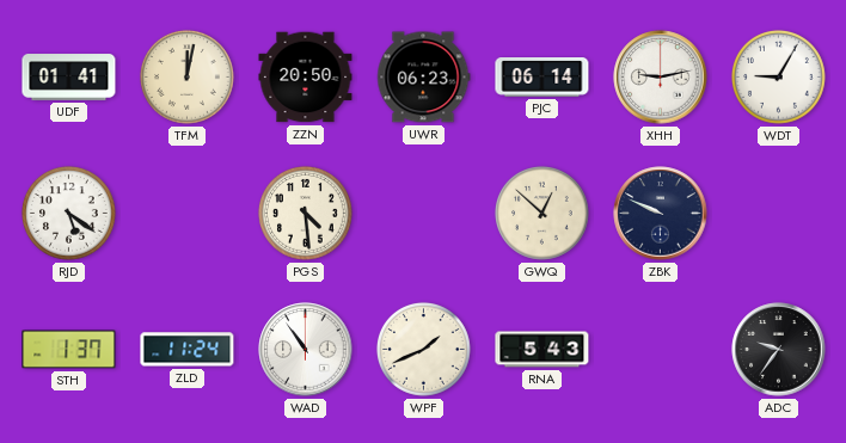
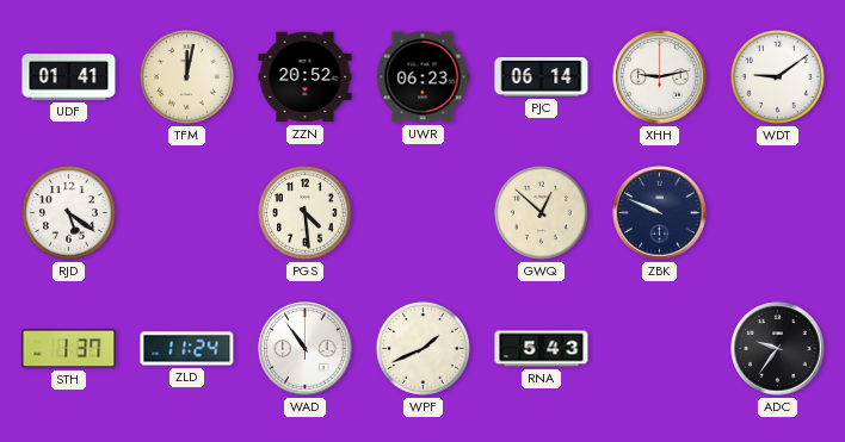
ZZN: 20:50 -> 20:52
WDT: 9:05 -> 9:09
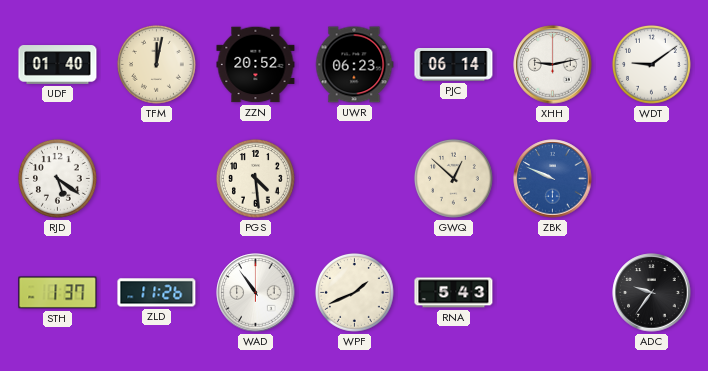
UDF: 01:41 -> 01:40
ZBK dial: navy -> blue
ZLD: 11:24 -> 11:26
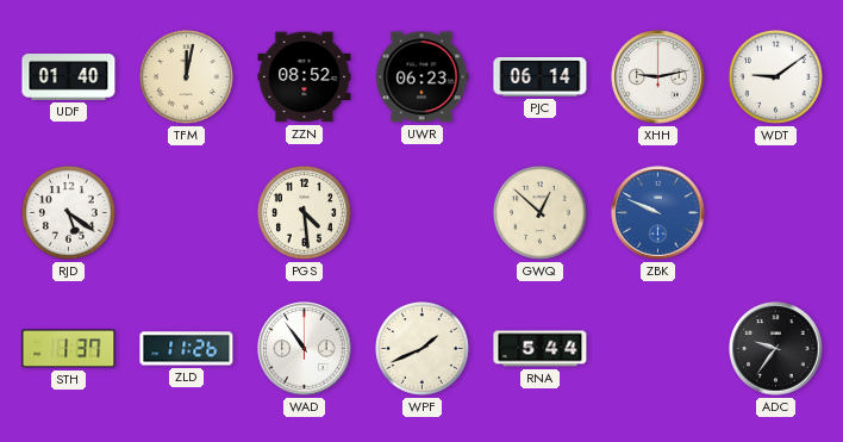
ZZN: 20:52 -> 08:52
RNA: 5:43 -> 5:44
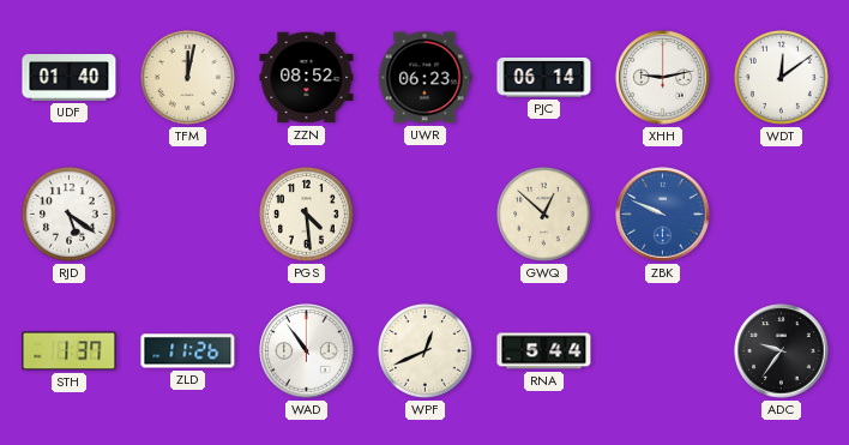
WDT: 9:09 -> 12:09
WPF: 1:41 -> 12:41
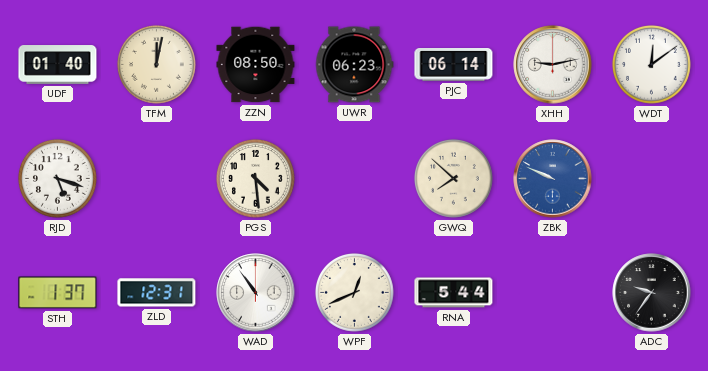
ZZN: 08:52 -> 08:50
RJD: 5:21 -> 5:18
GWQ: 12:52 -> 7:52
ZLD: 11:26 -> 12:31
